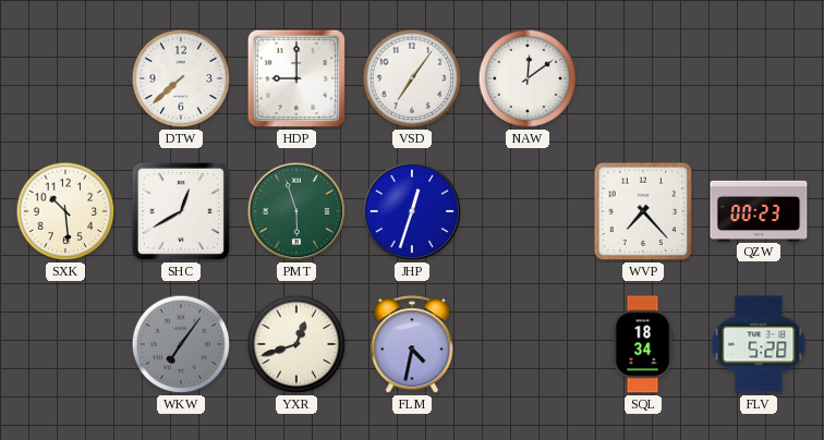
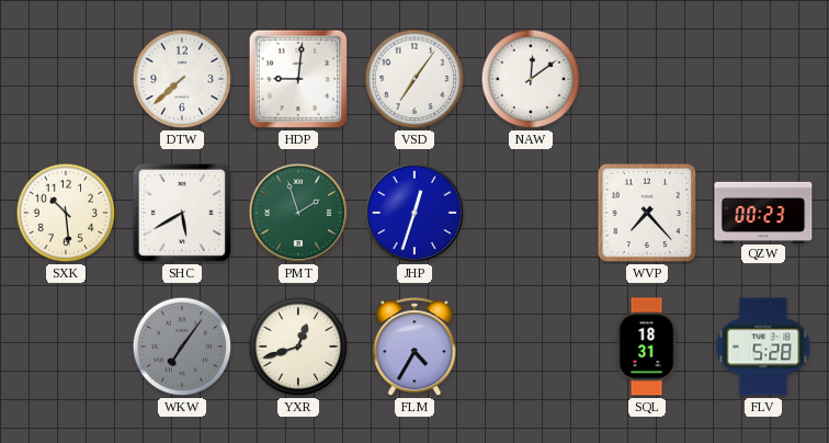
HDP: 9:00 -> 9:01
SHC: 12:40 -> 5:40
PMT: 5:57 -> 1:57
FLM: 4:32 -> 4:35
SQL: 18:34 -> 18:31
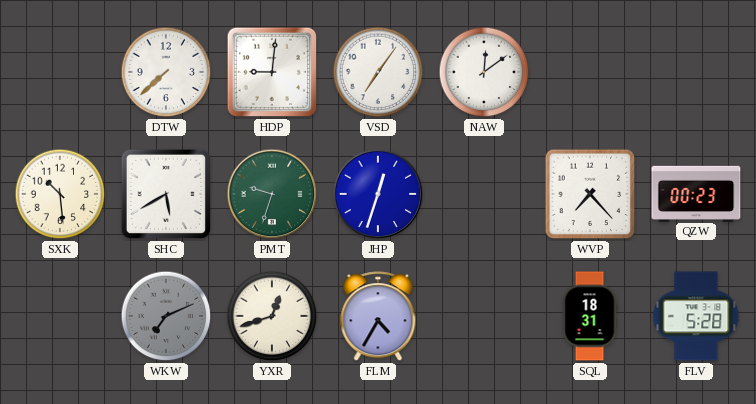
PMT: 1:57 -> 9:33
WKW: 7:06 -> 7:11
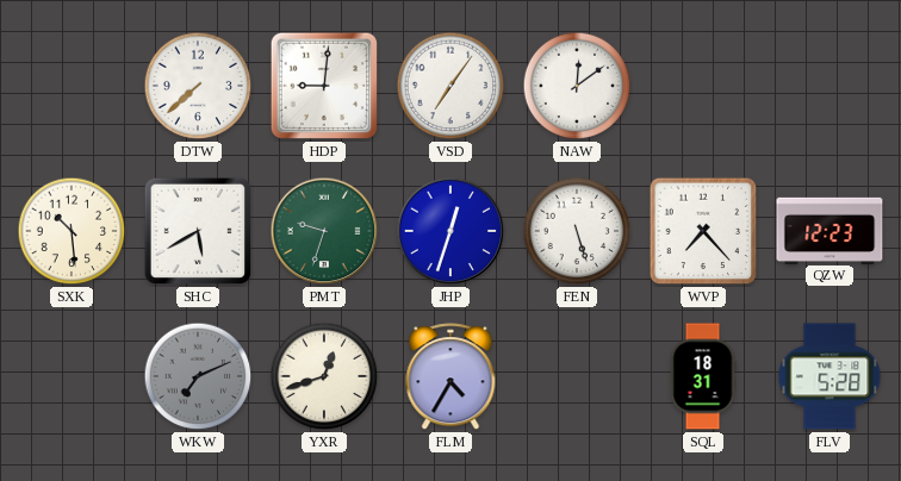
FEN: none -> 5:27
QZW: 00:23 -> 12:23
